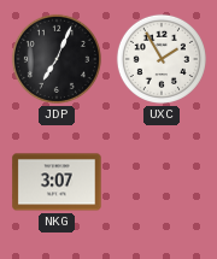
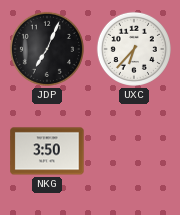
UXC: 1:55 -> 6:37
NKG: 3:07 -> 3:50
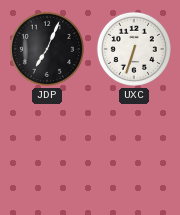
UXC: 6:37 -> 6:33
NKG: 3:50 -> none
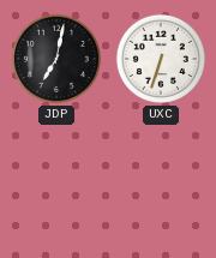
JDP: 7:04 -> 7:02
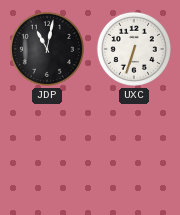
JDP: 7:02 -> 11:02
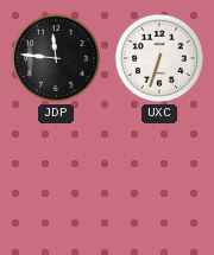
JDP: 11:02 -> 11:46
